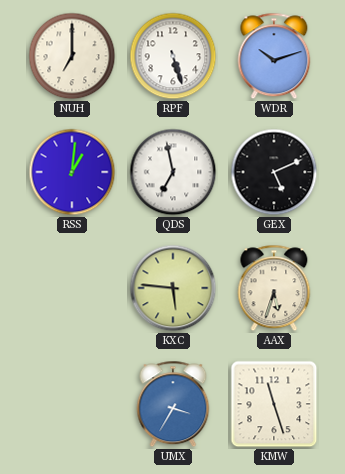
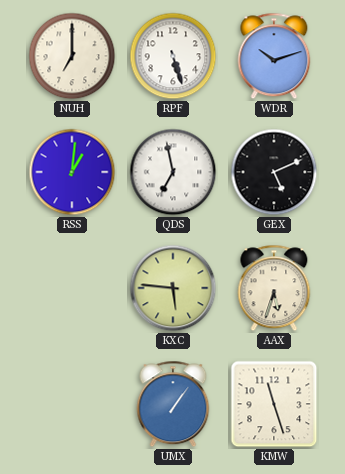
UMX: 3:35 -> 1:06
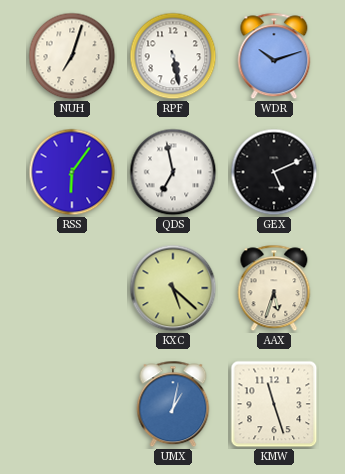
NUH: 7:00 -> 7:03
RPF: 5:27 -> 5:28
RSS: 1:01 -> 6:06
KXC: 5:46 -> 5:22
UMX: 1:06 -> 1:02
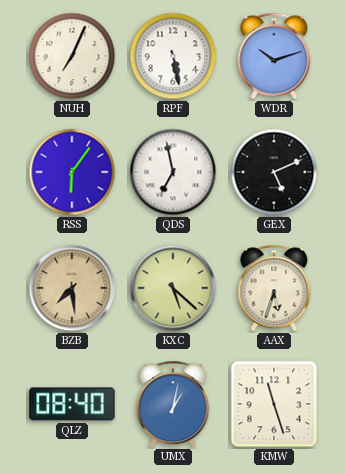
NUH: 7:03 -> 7:04
BZB: none -> 7:29
QLZ: none -> 08:40
